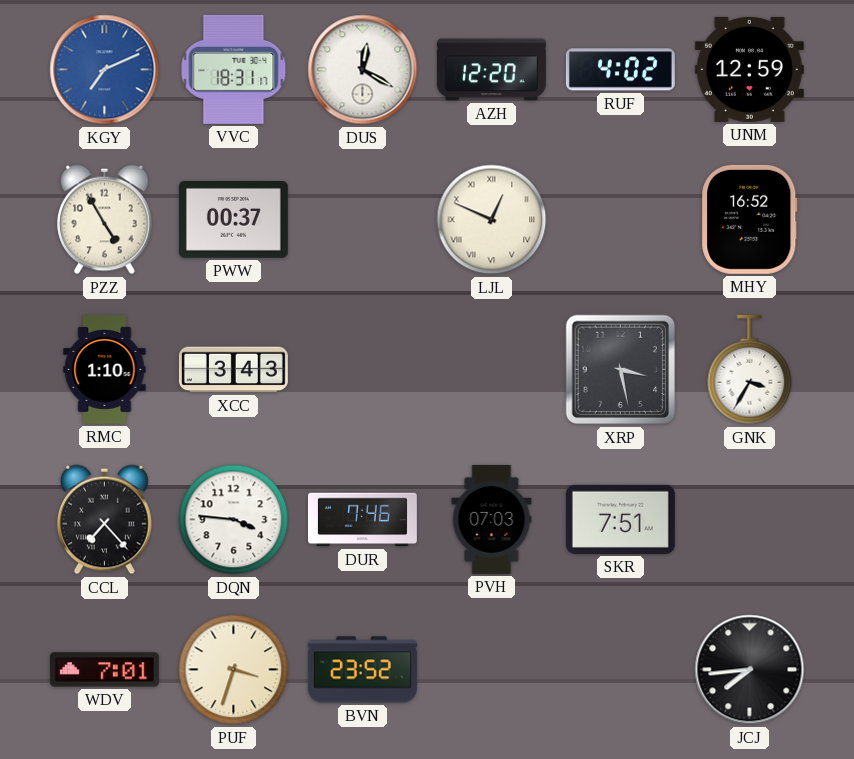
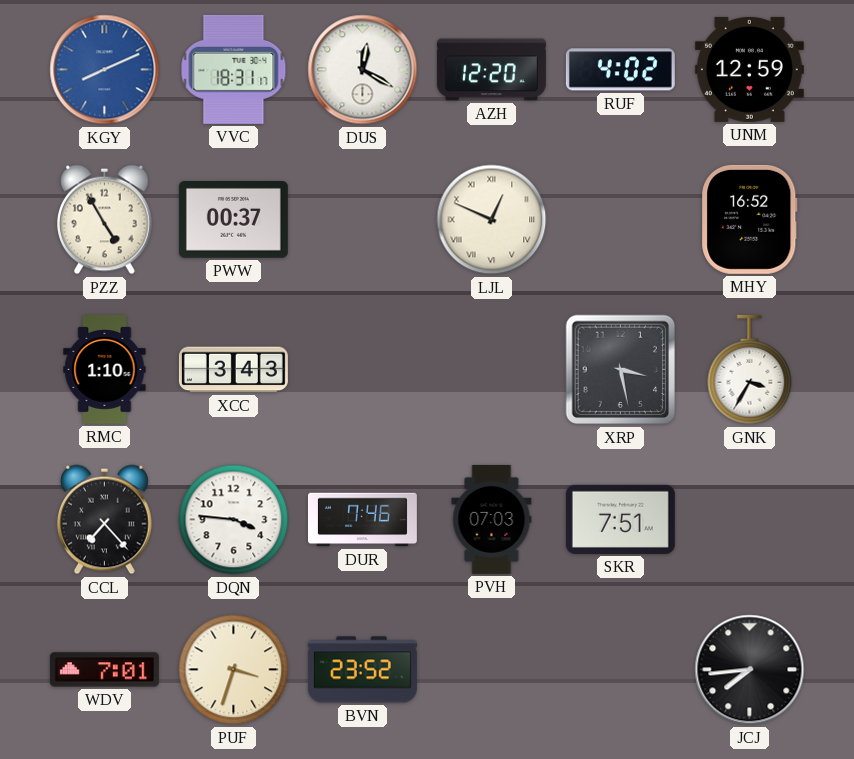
KGY: 7:11 -> 8:11
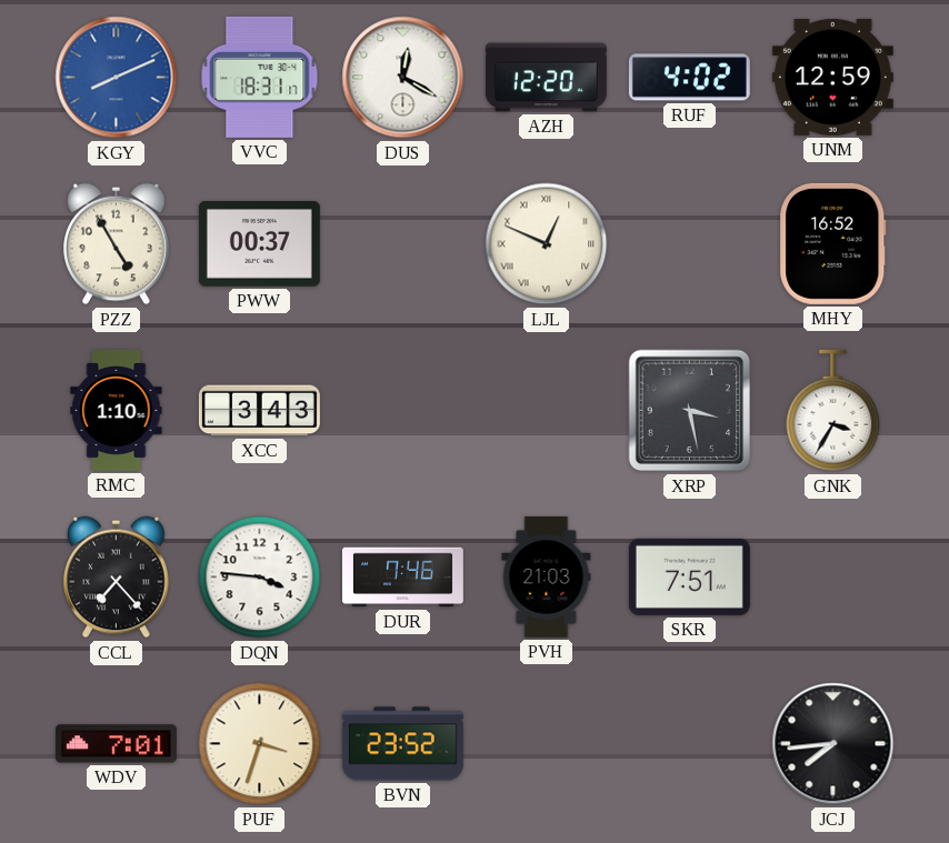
PVH: 07:03 -> 21:03
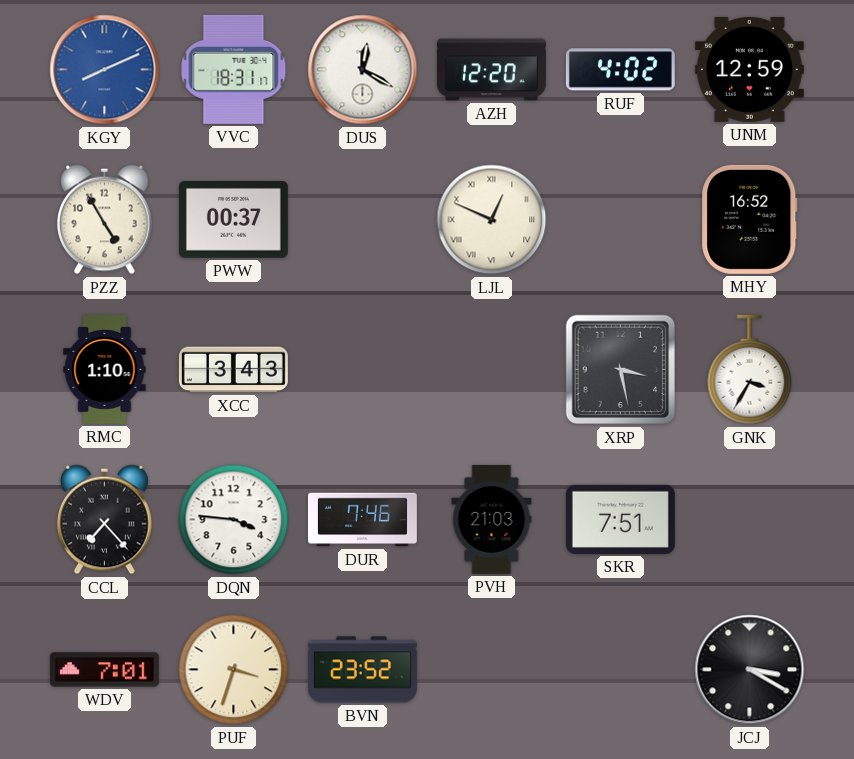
JCJ: 7:44 -> 3:20
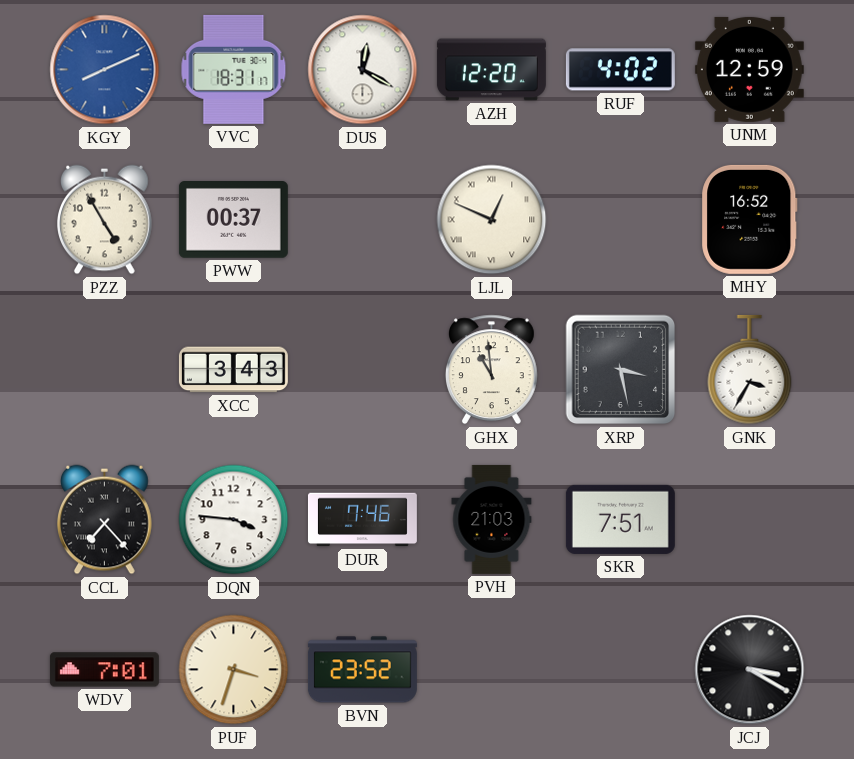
RMC: 1:10 -> none
GHX: none -> 10:59
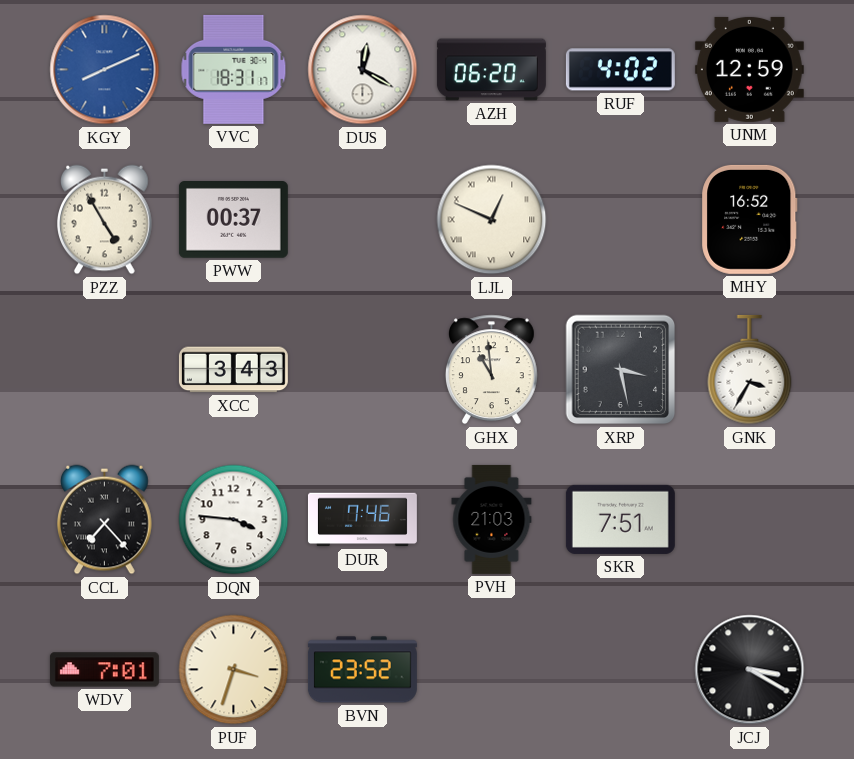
AZH: 12:20 -> 06:20
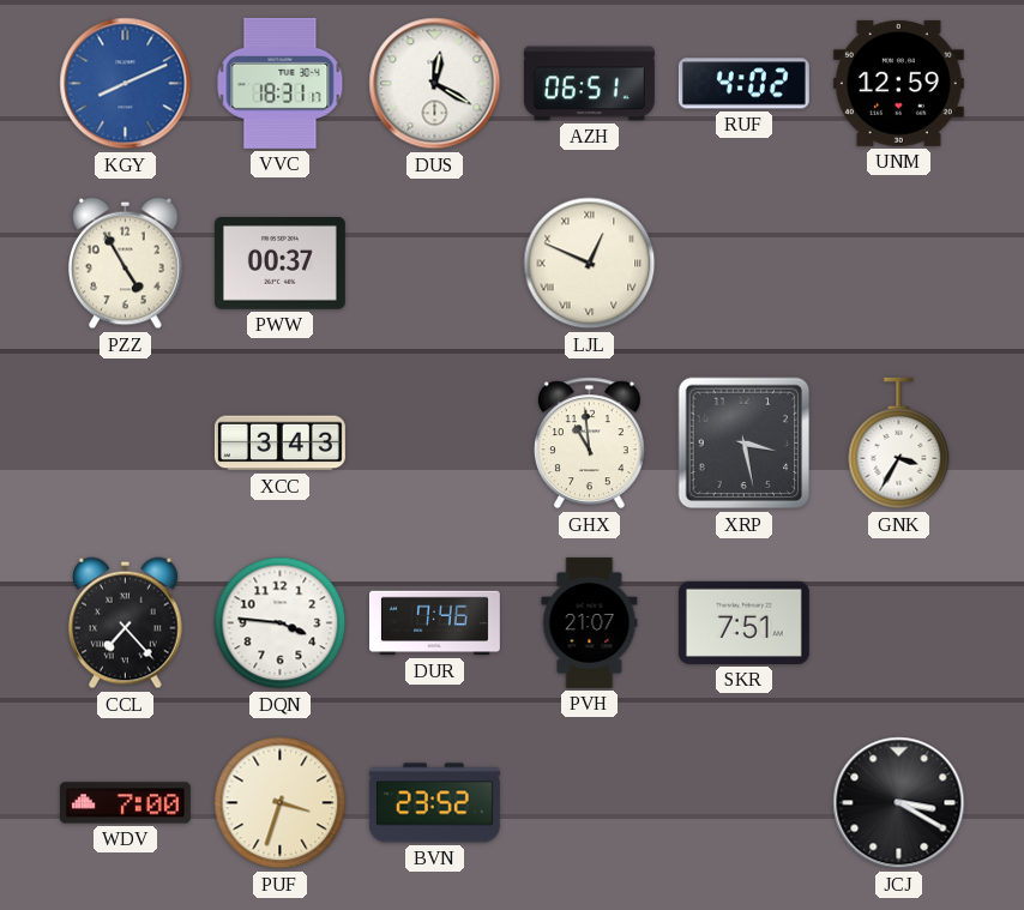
AZH: 06:20 -> 06:51
MHY: 16:52 -> none
PVH: 21:03 -> 21:07
WDV: 7:01 -> 7:00
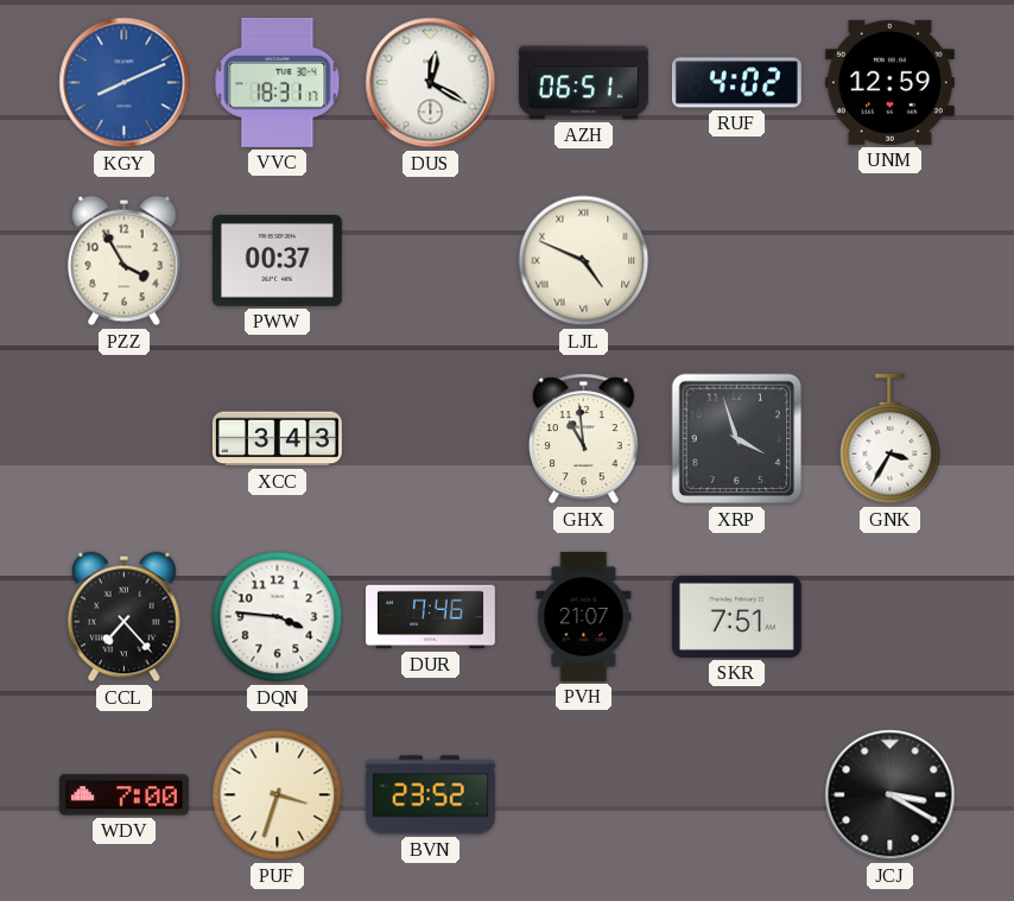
PZZ: 4:55 -> 3:55
LJL: 12:49 -> 4:49
XRP: 3:28 -> 3:57
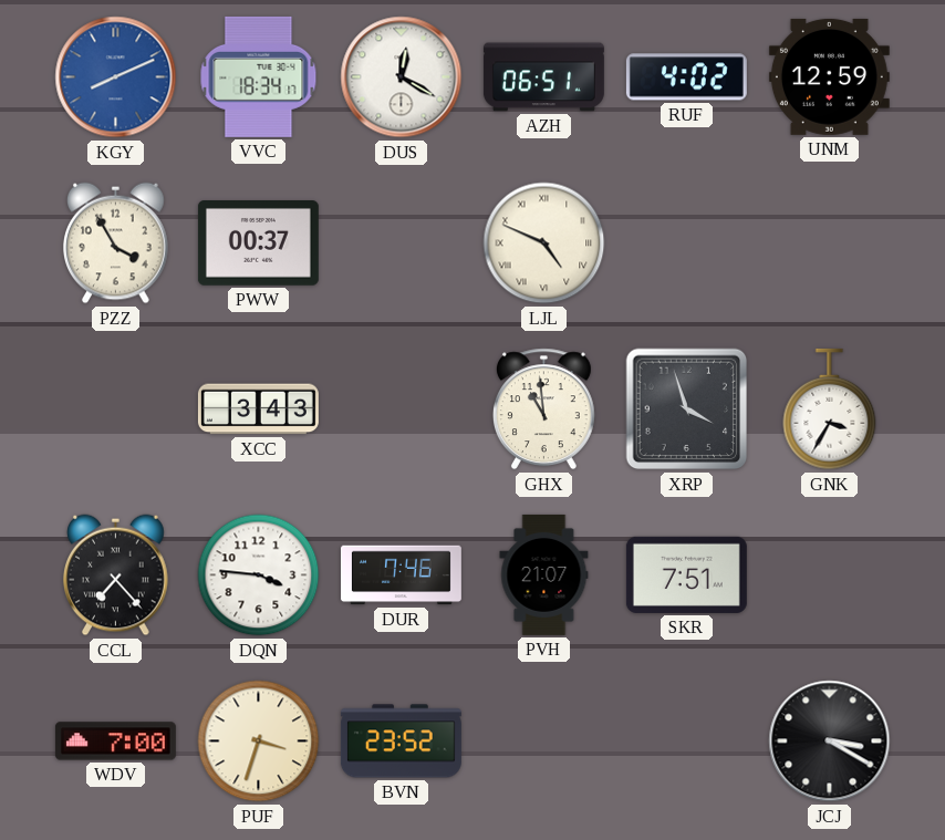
VVC: 18:31 -> 18:34
